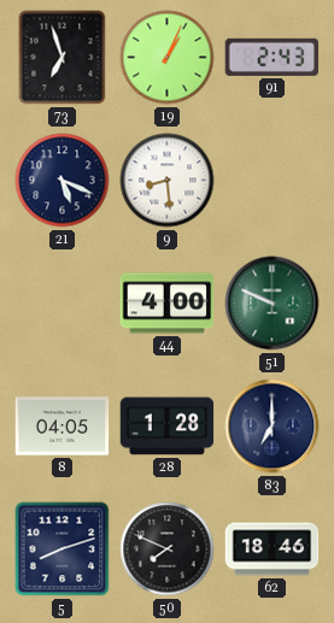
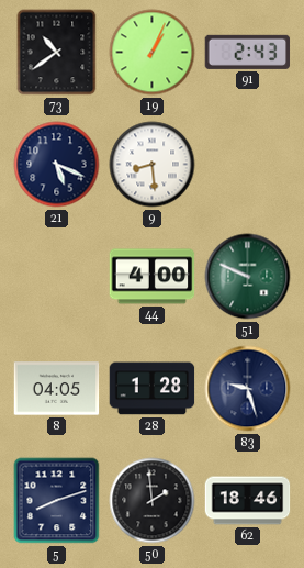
73: 6:57 -> 10:39
83: 7:00 -> 9:27
50: 7:49 -> 1:59
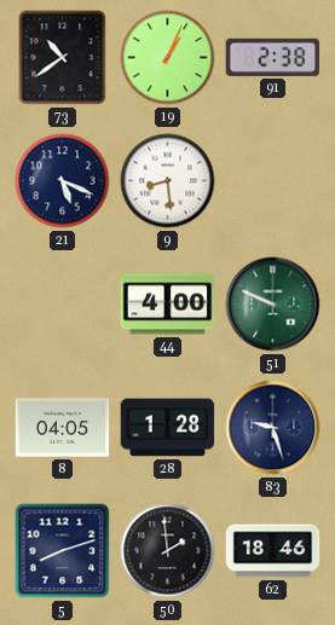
91: 2:43 -> 2:38
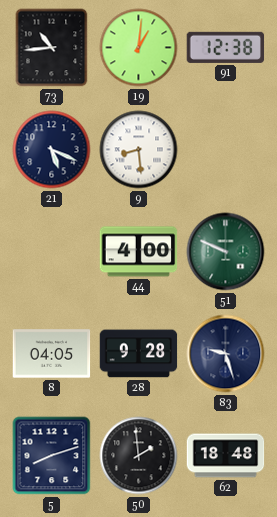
73: 10:39 -> 10:44
19: 1:04 -> 1:01
91: 2:38 -> 12:38
28: 1:28 -> 9:28
62: 18:46 -> 18:48
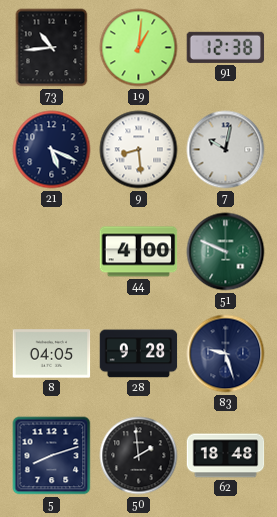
7: none -> 10:02
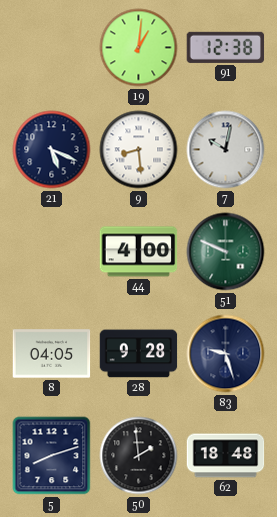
73: 10:44 -> none
